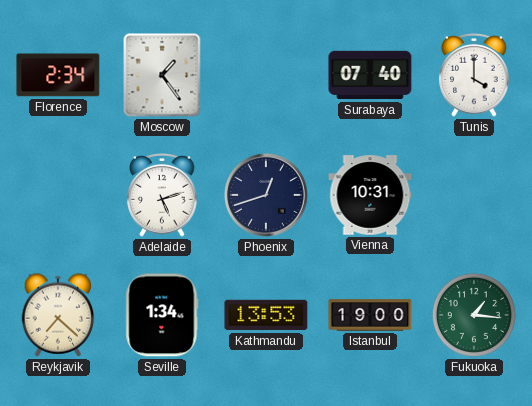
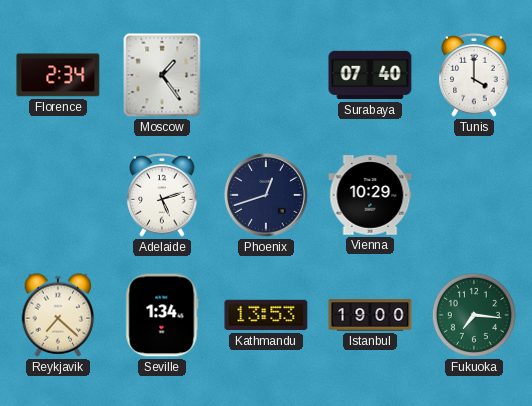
Vienna: 10:31 -> 10:29
Fukuoka: 1:16 -> 7:16
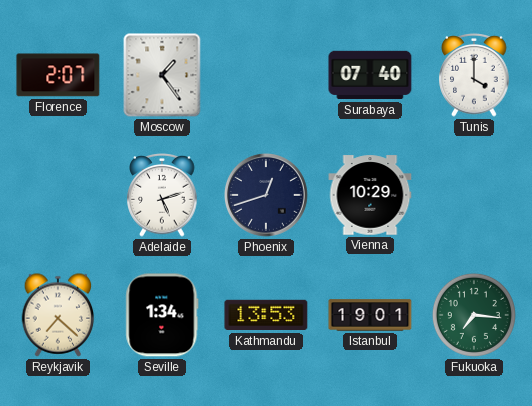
Florence: 2:34 -> 2:07
Istanbul: 19:00 -> 19:01
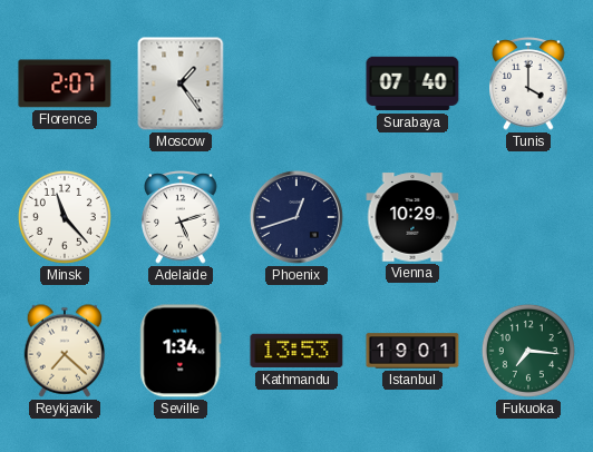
Minsk: none -> 11:23
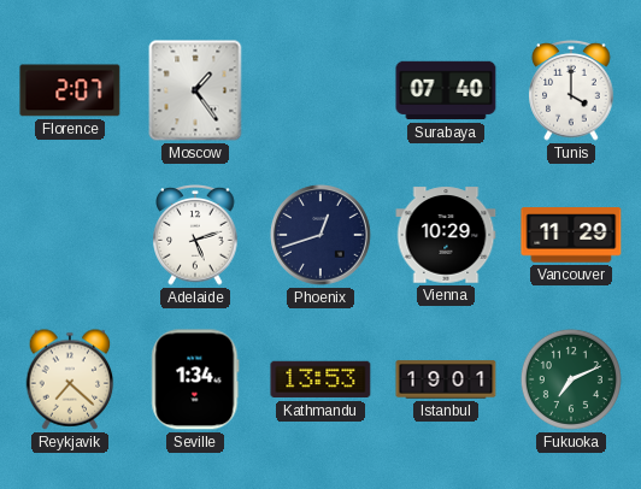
Minsk: 11:23 -> none
Vancouver: none -> 11:29
Fukuoka: 7:16 -> 7:11
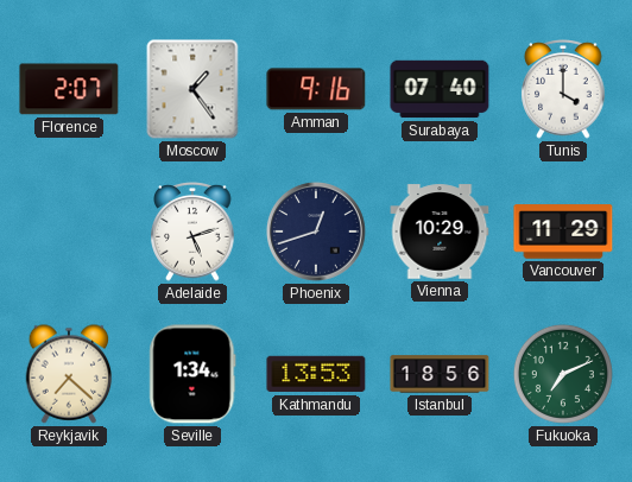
Amman: none -> 9:16
Istanbul: 19:01 -> 18:56
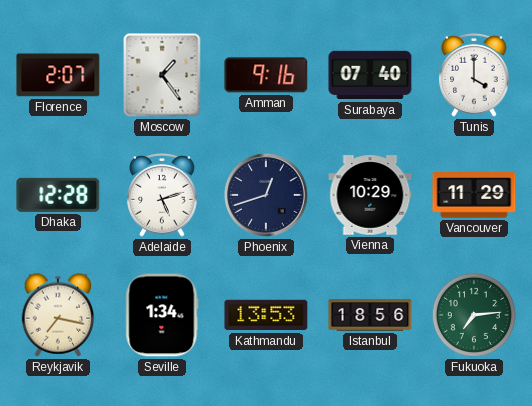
Dhaka: none -> 12:28
Reykjavik: 7:22 -> 7:17
Fukuoka: 7:11 -> 7:14
